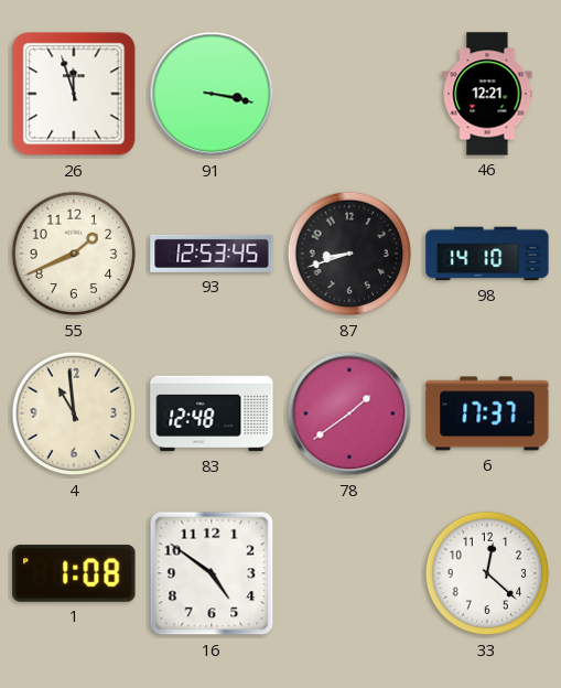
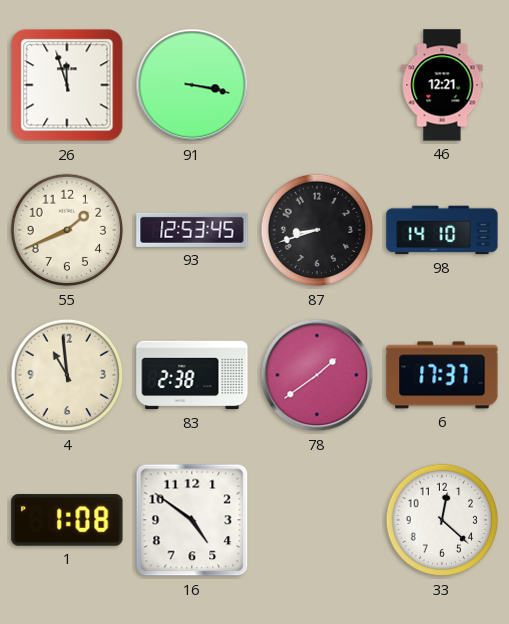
83: 12:48 -> 2:38
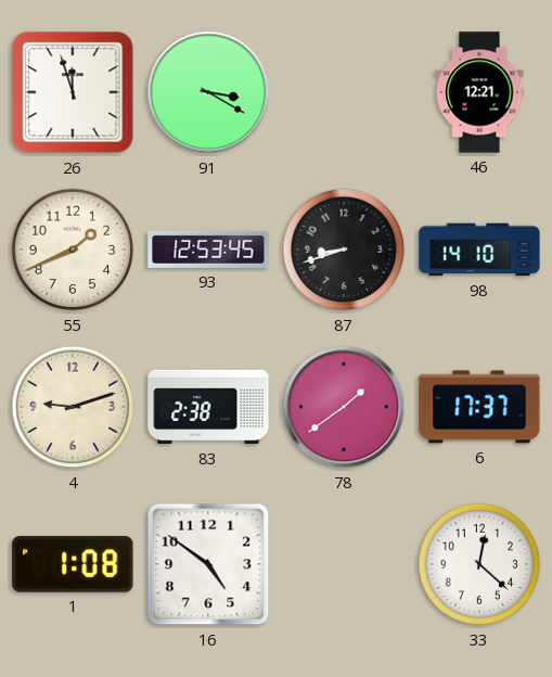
91: 3:17 -> 3:20
4: 10:59 -> 9:12
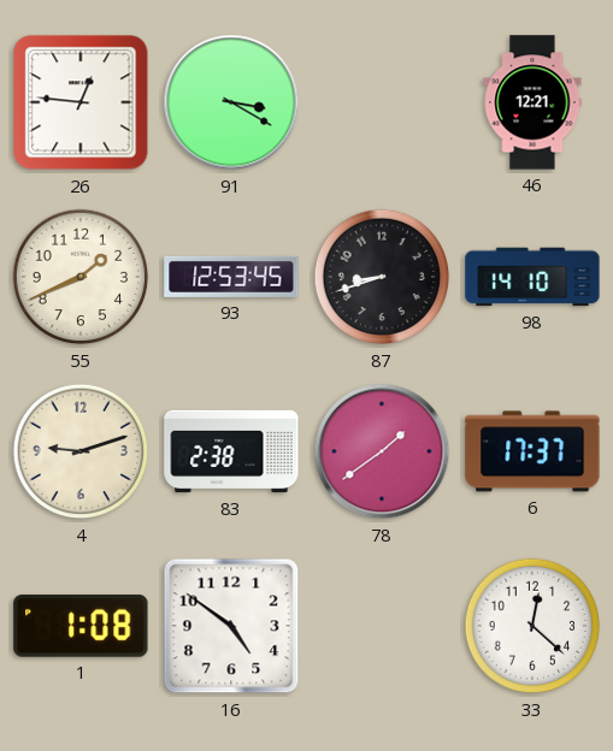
26: 11:57 -> 12:46
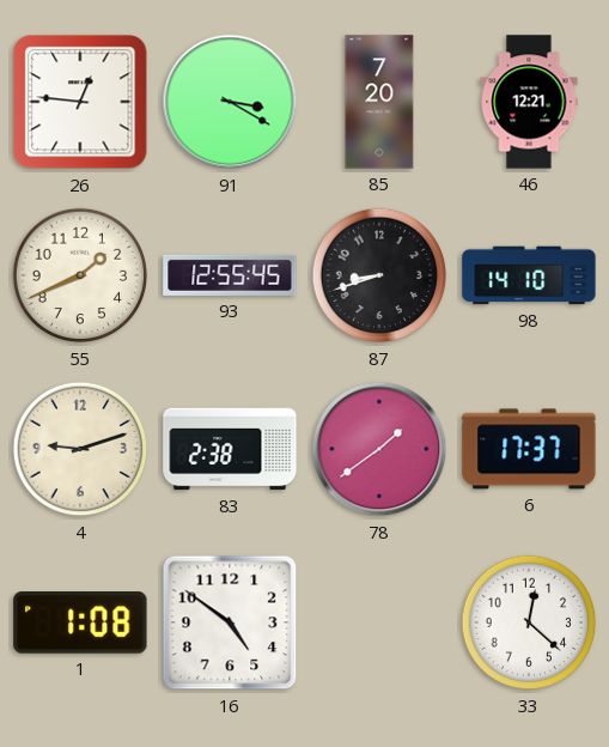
85: none -> 7:20
93: 12:53 -> 12:55
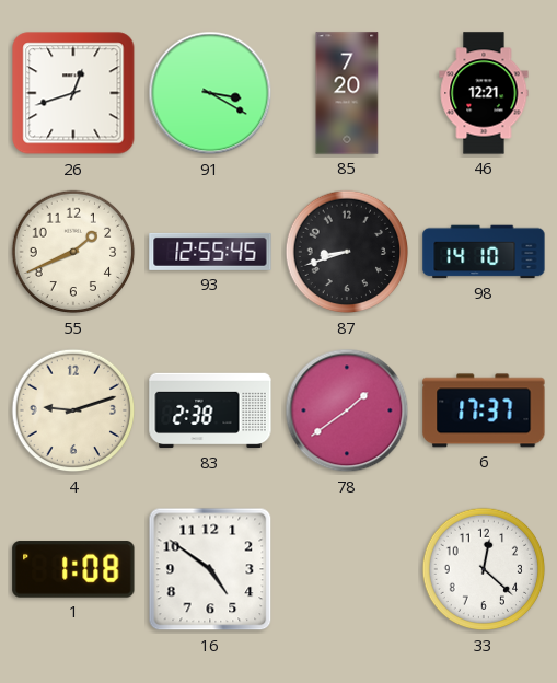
26: 12:46 -> 12:42
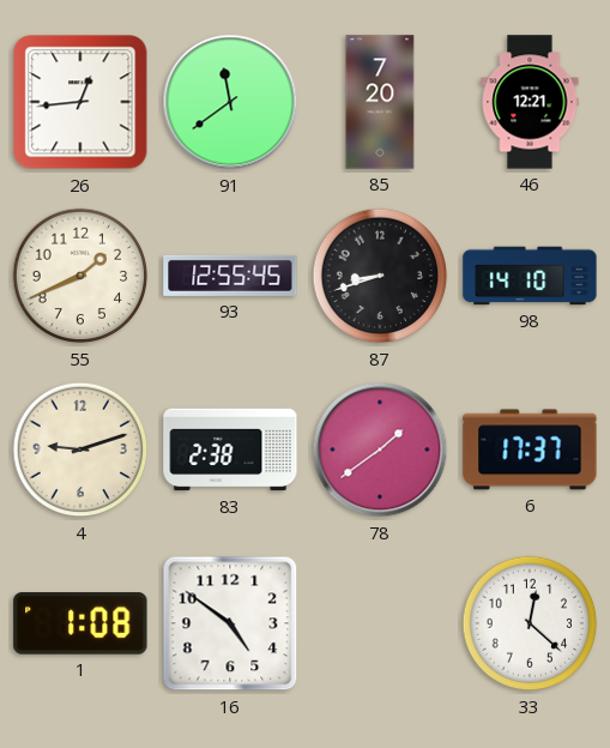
26: 12:42 -> 12:44
91: 3:20 -> 11:39
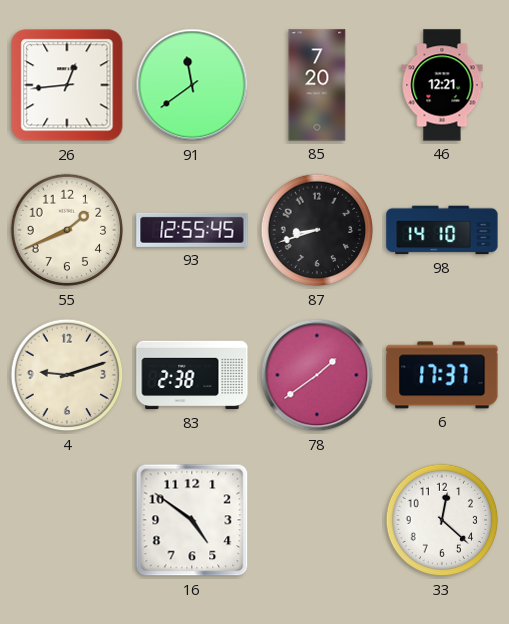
1: 1:08 -> none
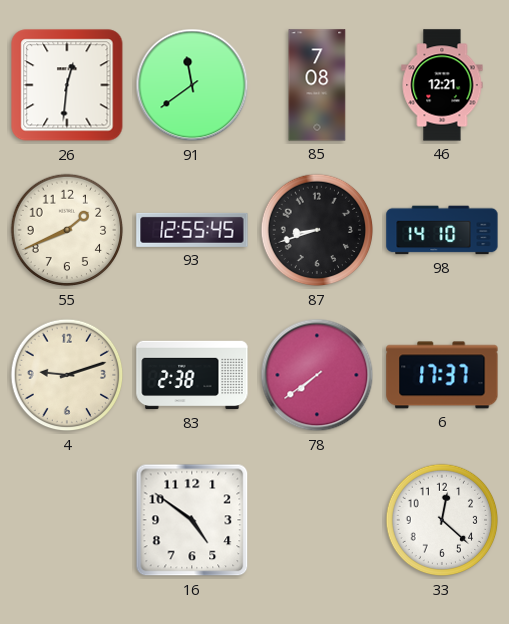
26: 12:44 -> 12:31
85: 7:20 -> 7:08
78: 1:39 -> 7:39
